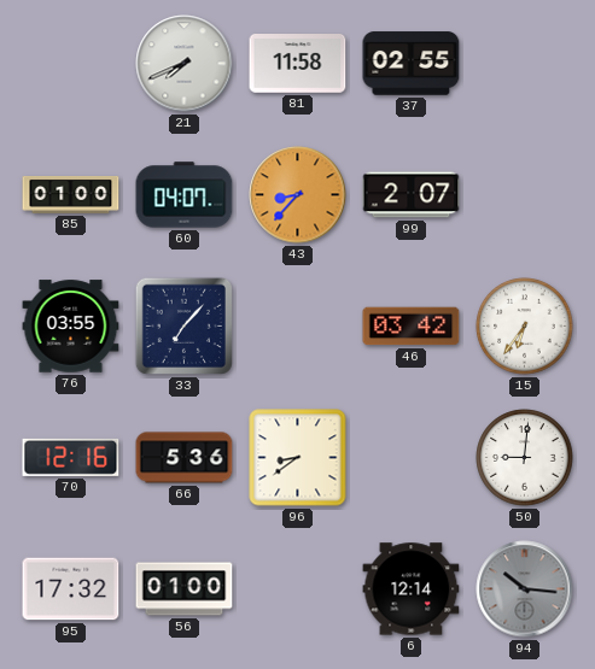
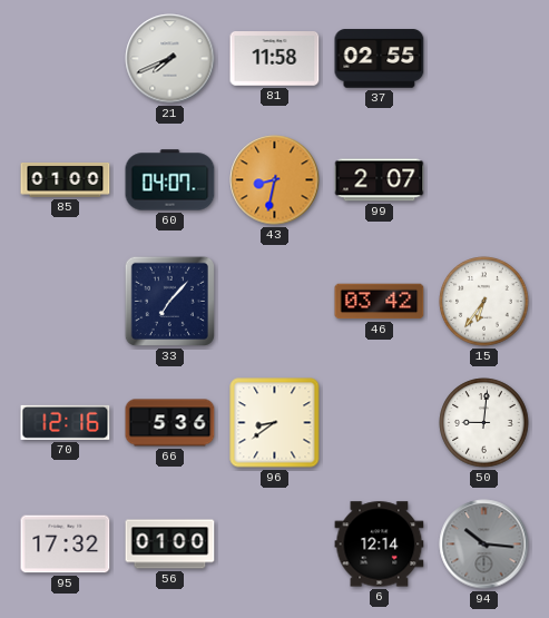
43: 8:37 -> 8:32
76: 03:55 -> none
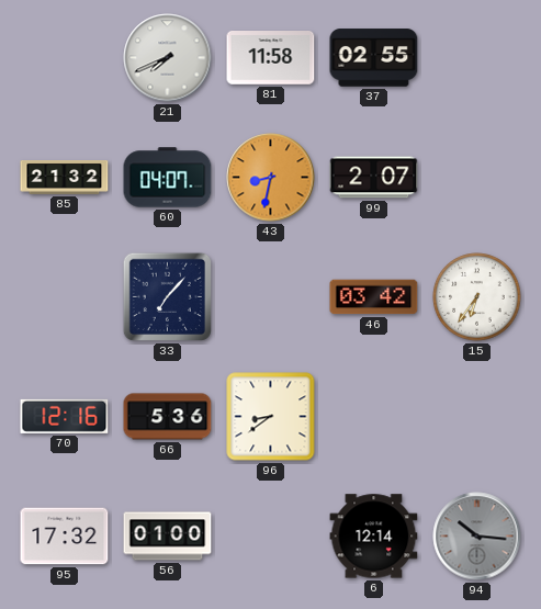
85: 01:00 -> 21:32
50: 9:01 -> none
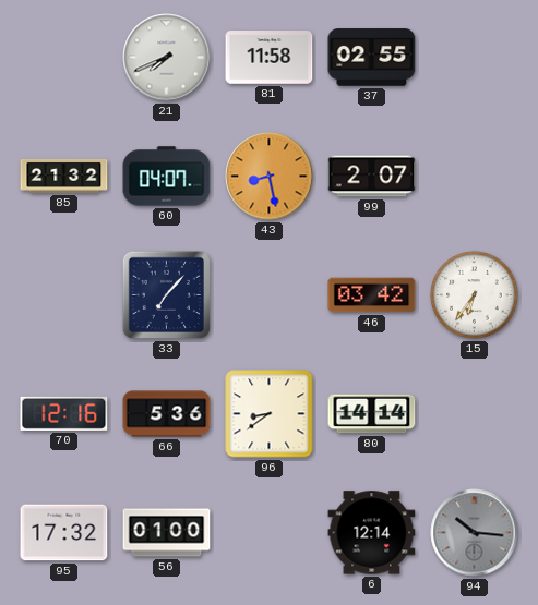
43: 8:32 -> 8:28
80: none -> 14:14
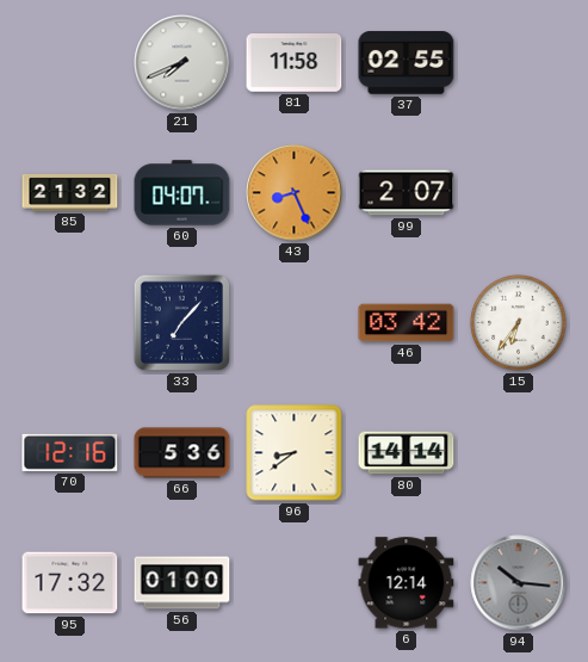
43: 8:28 -> 8:26
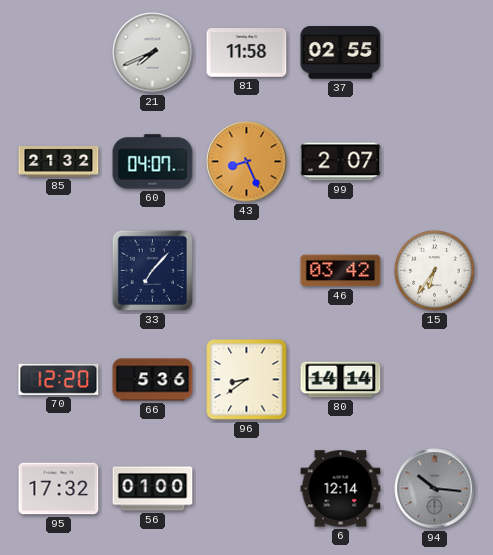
70: 12:16 -> 12:20
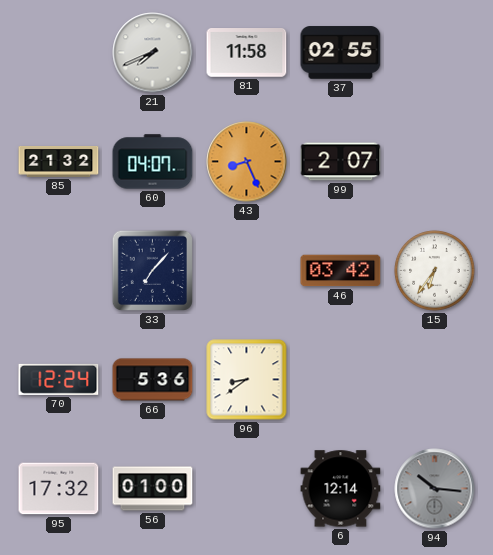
70: 12:20 -> 12:24
80: 14:14 -> none
